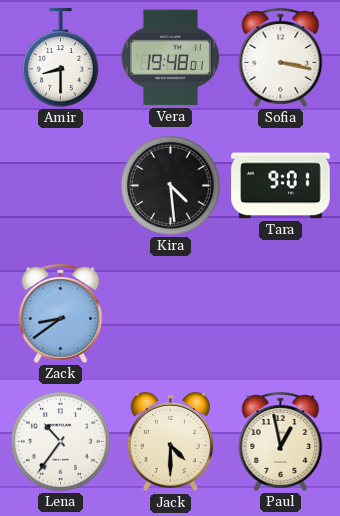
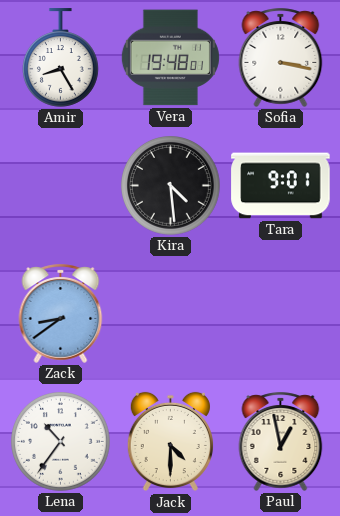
Amir: 8:30 -> 8:25
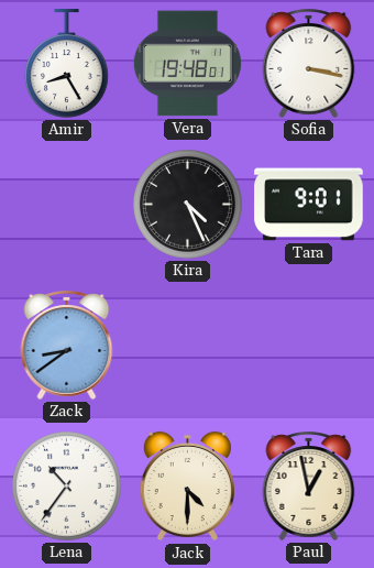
Kira: 4:29 -> 4:26
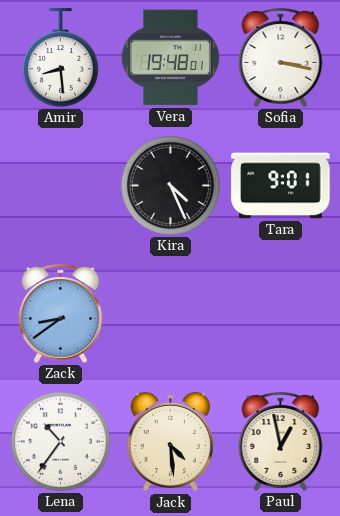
Amir: 8:25 -> 8:29
Jack: 4:30 -> 4:29
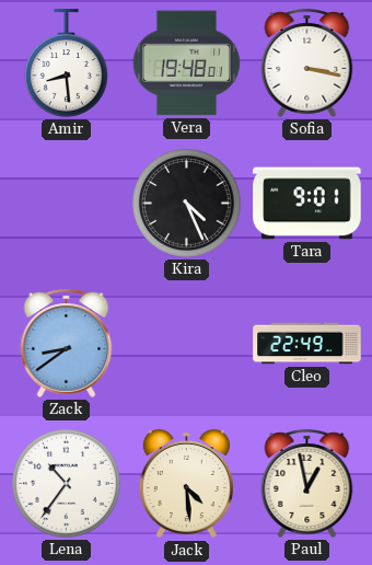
Cleo: none -> 22:49
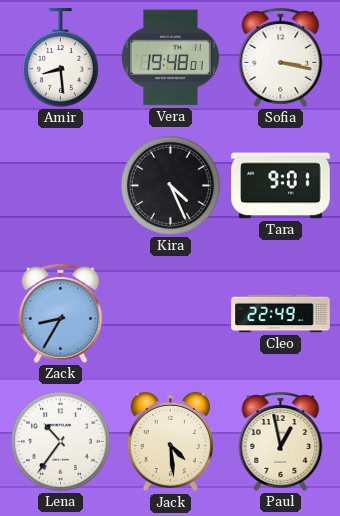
Zack: 8:39 -> 8:35
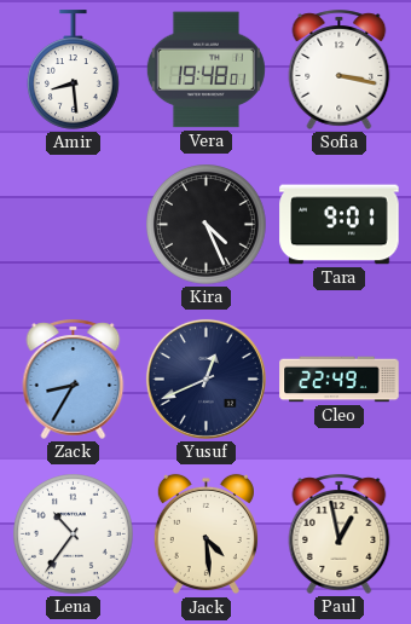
Yusuf: none -> 12:41
